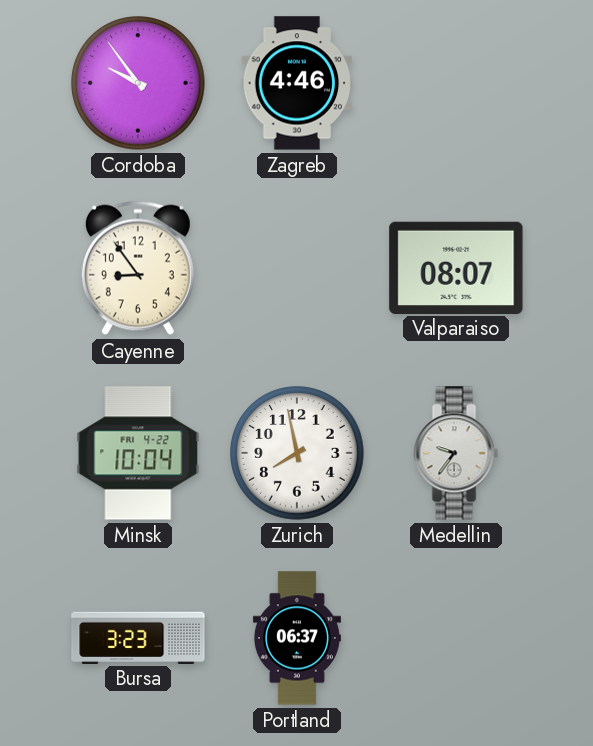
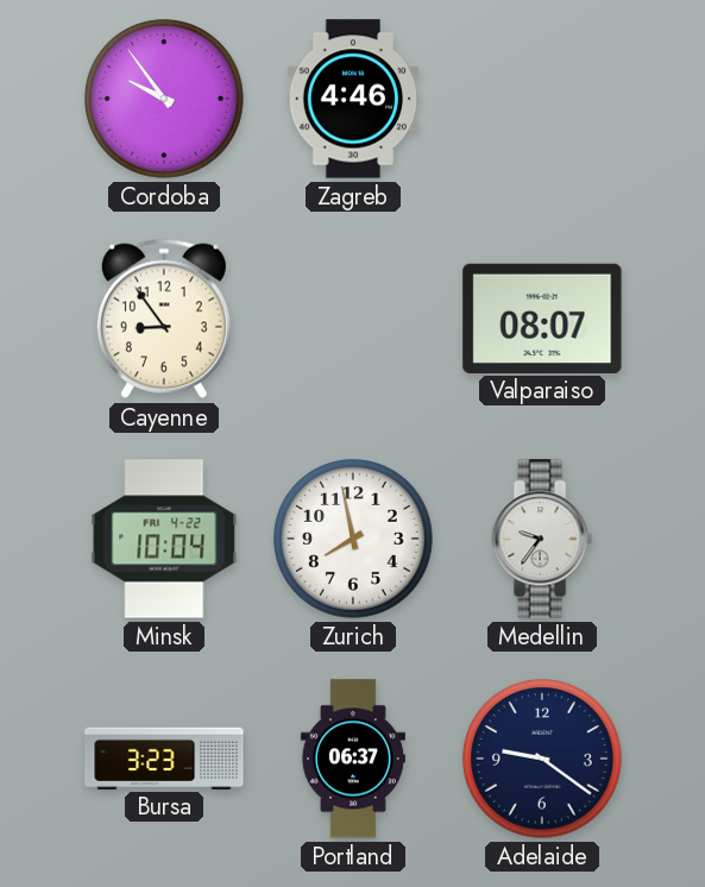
Adelaide: none -> 9:21
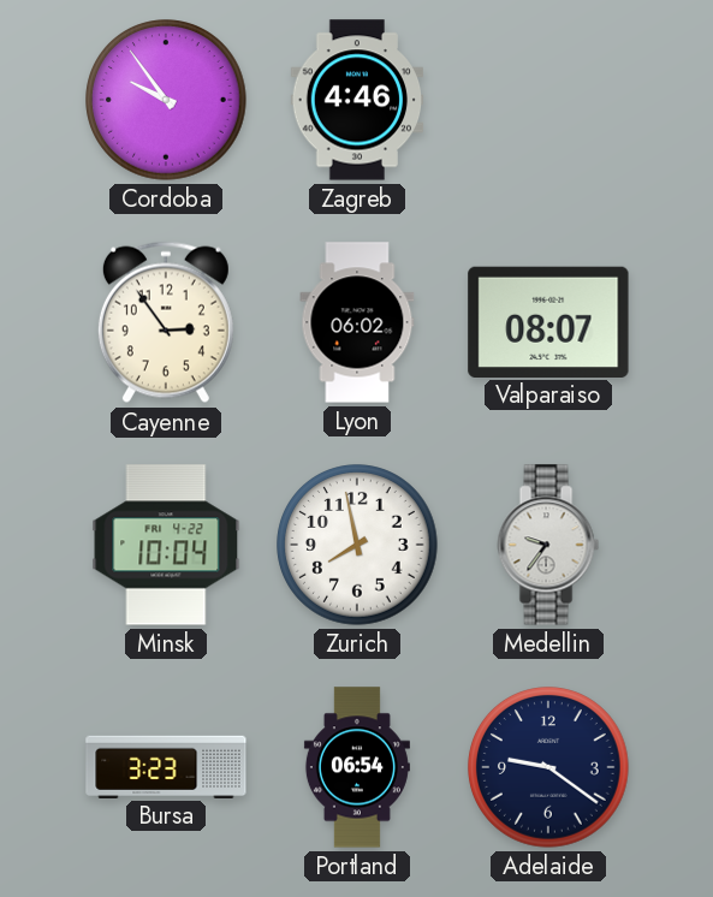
Cayenne: 8:54 -> 2:54
Lyon: none -> 06:02
Portland: 06:37 -> 06:54
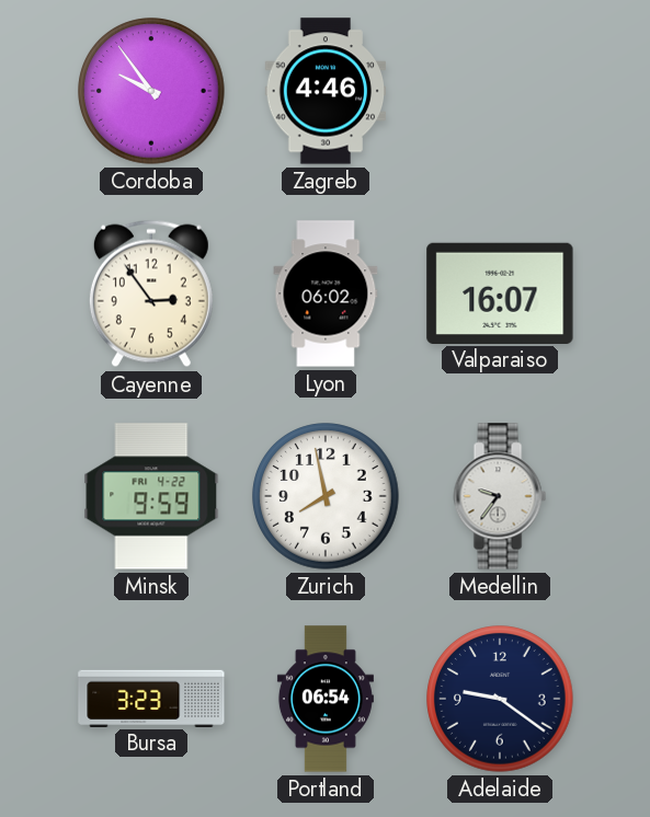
Valparaiso: 08:07 -> 16:07
Minsk: 10:04 -> 9:59
